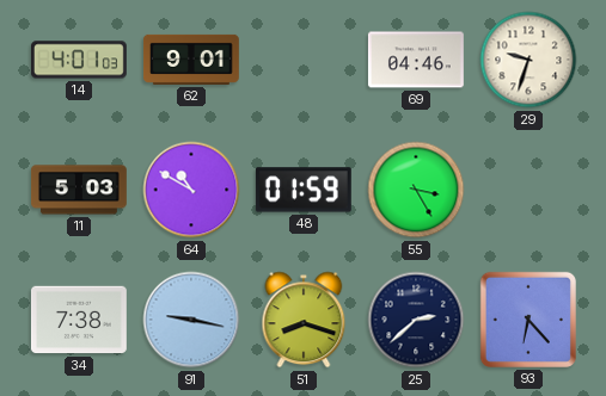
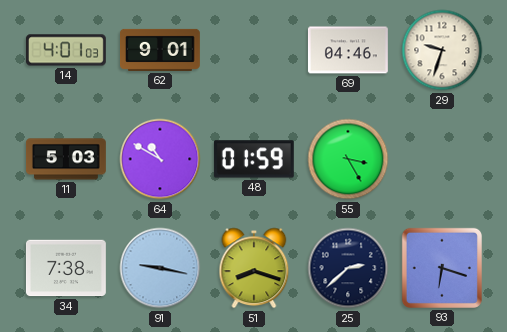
93: 6:23 -> 6:18
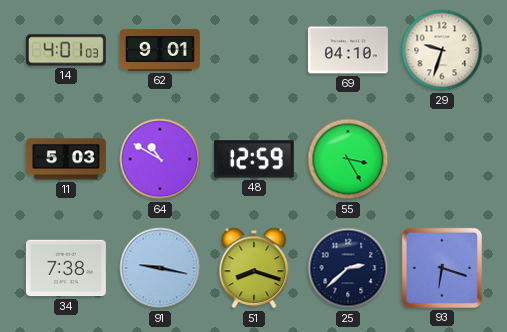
69: 04:46 -> 04:10
48: 01:59 -> 12:59
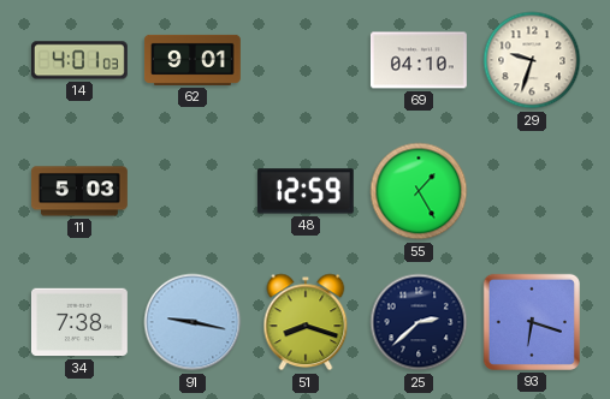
64: 10:50 -> none
55: 3:25 -> 1:25
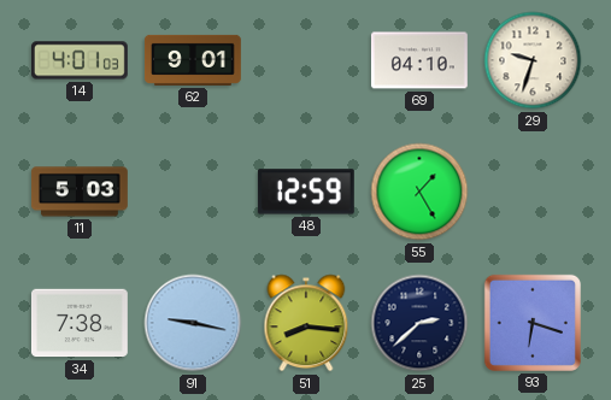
51: 8:18 -> 8:16
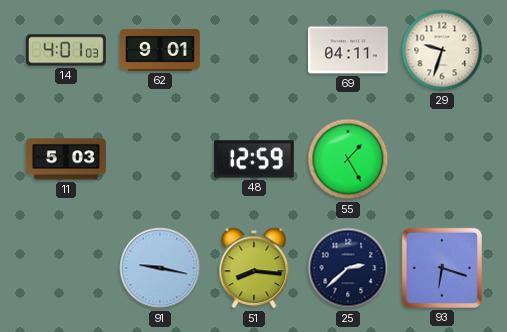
69: 04:10 -> 04:11
34: 7:38 -> none
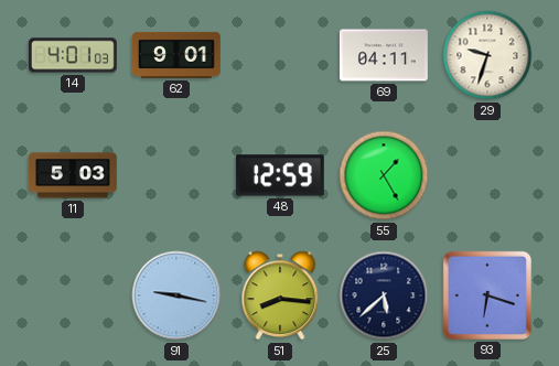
25: 2:38 -> 5:38
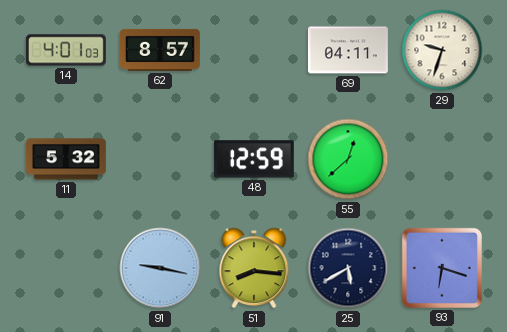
62: 9:01 -> 8:57
11: 5:03 -> 5:32
55: 1:25 -> 12:38
25: 5:38 -> 5:40
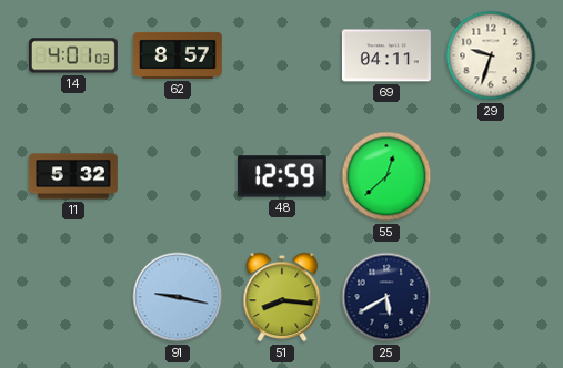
93: 6:18 -> none
